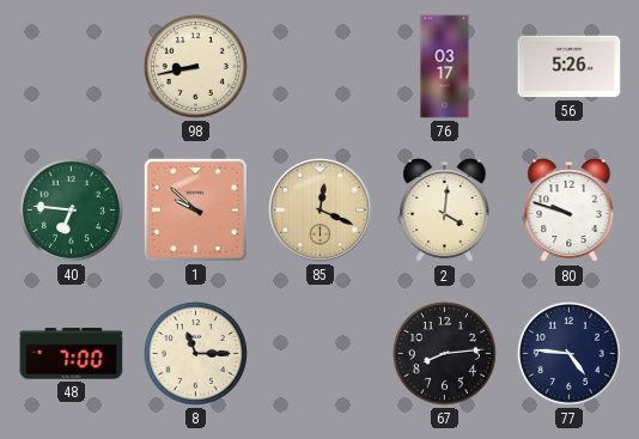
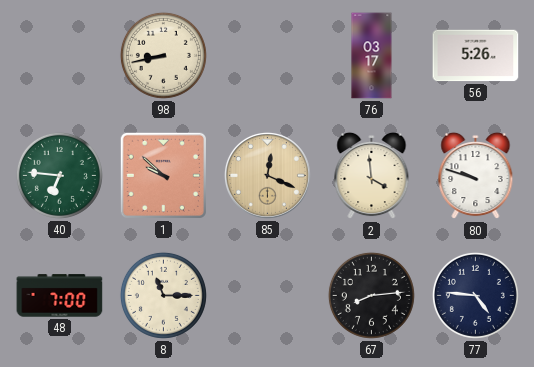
2: 4:01 -> 3:59
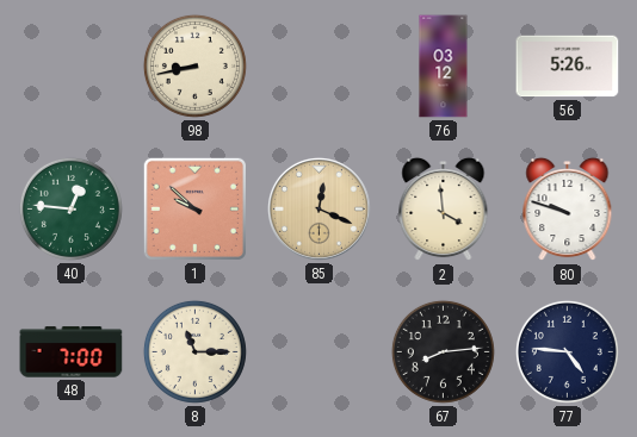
76: 03:17 -> 03:12
40: 6:46 -> 12:46
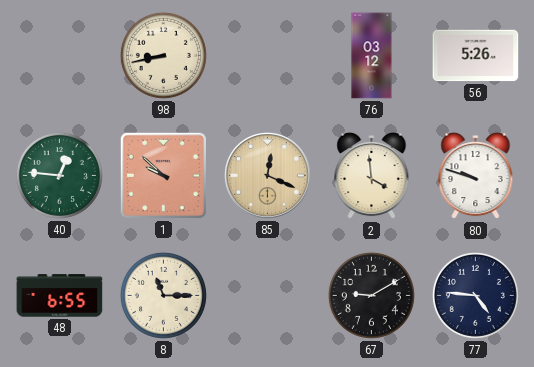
48: 7:00 -> 6:55
67: 8:14 -> 9:10
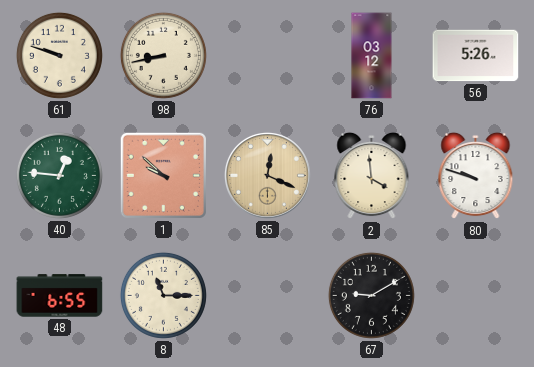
61: none -> 9:48
77: 4:46 -> none
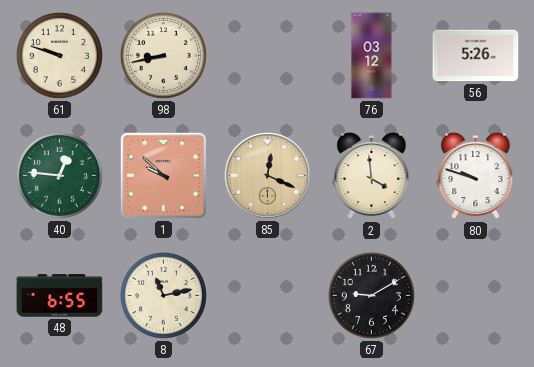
8: 11:15 -> 11:13
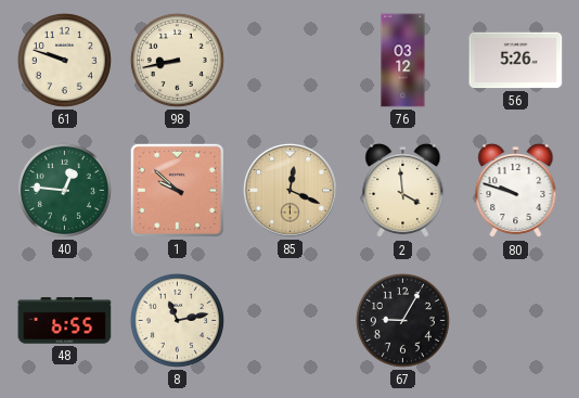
67: 9:10 -> 9:05
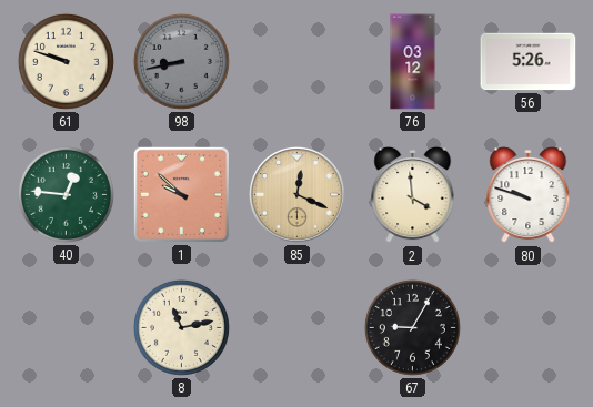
98 dial: cream -> grey
48: 6:55 -> none
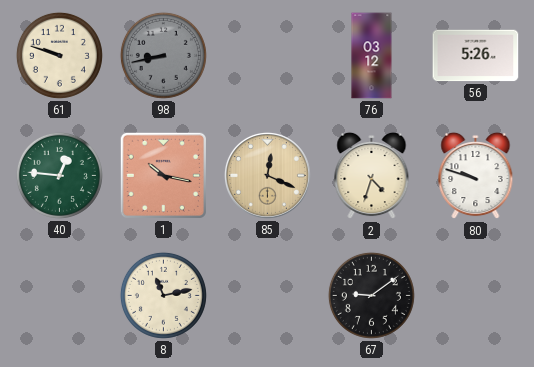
1: 9:52 -> 10:17
2: 3:59 -> 4:33
67: 9:05 -> 9:09
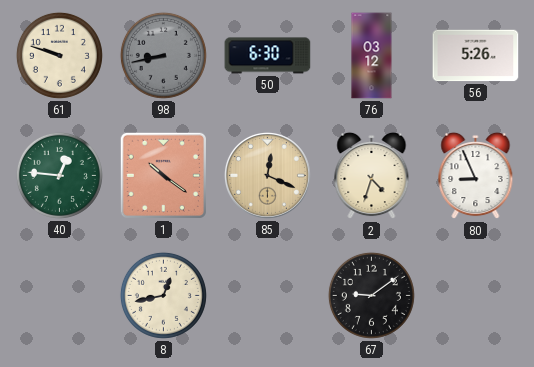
50: none -> 6:30
1: 10:17 -> 10:21
80: 9:48 -> 8:56
8: 11:13 -> 12:43
